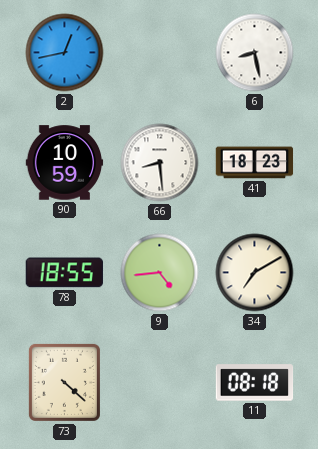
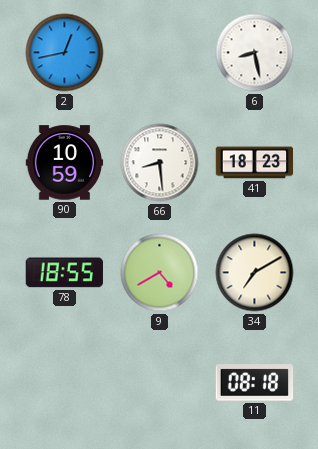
9: 4:44 -> 4:40
73: 4:22 -> none
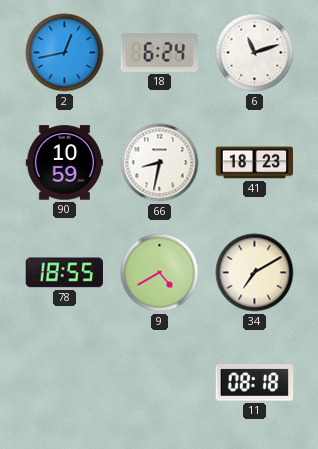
18: none -> 6:24
6: 8:28 -> 11:12
66: 8:29 -> 8:32
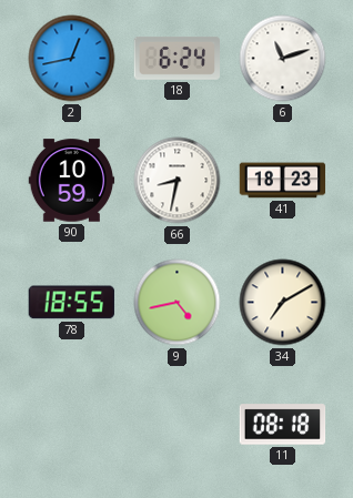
9: 4:40 -> 4:43
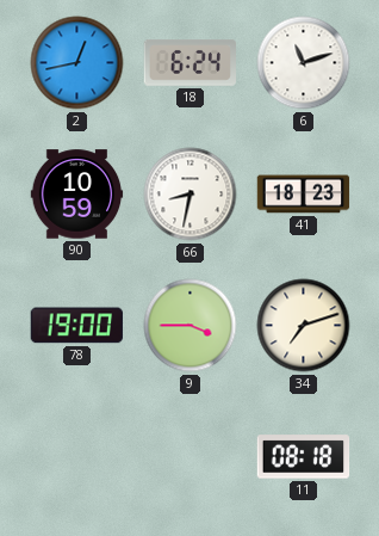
78: 18:55 -> 19:00
9: 4:43 -> 3:45
34: 7:10 -> 7:12
